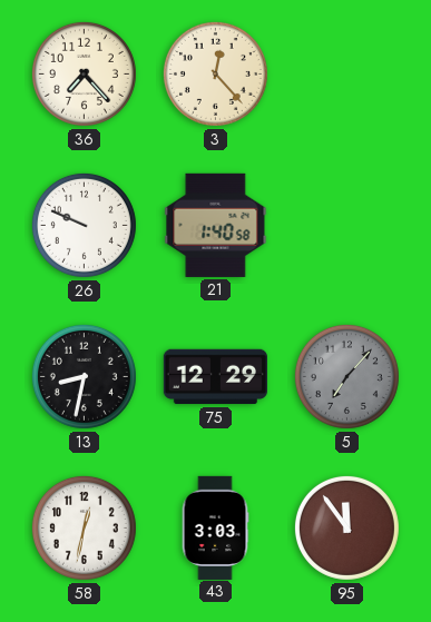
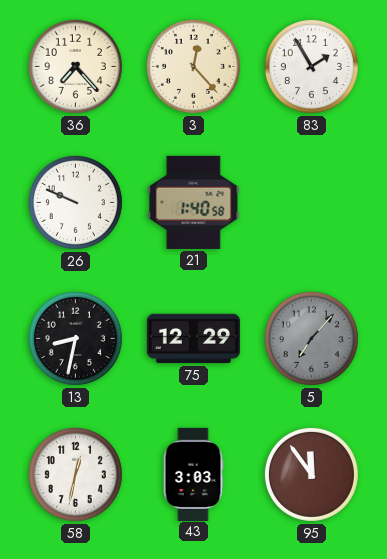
83: none -> 1:55
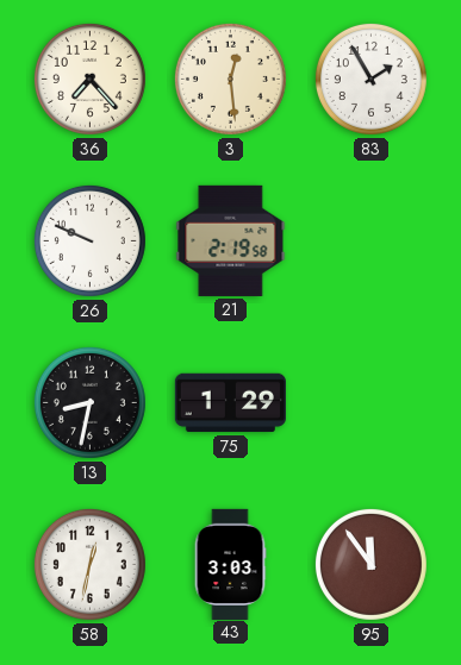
3: 12:23 -> 12:29
21: 1:40 -> 2:19
75: 12:29 -> 1:29
5: 7:07 -> none
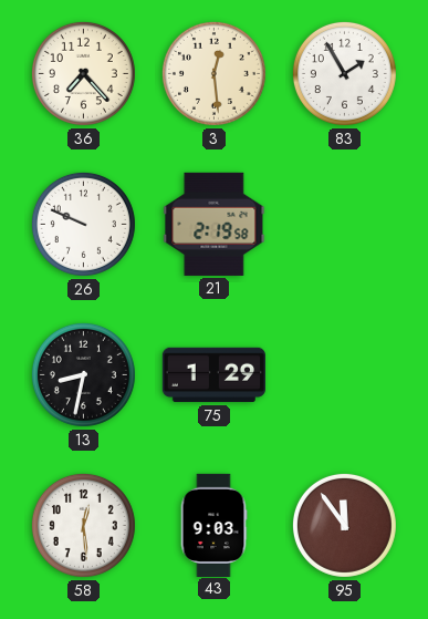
58: 12:32 -> 12:29
43: 3:03 -> 9:03
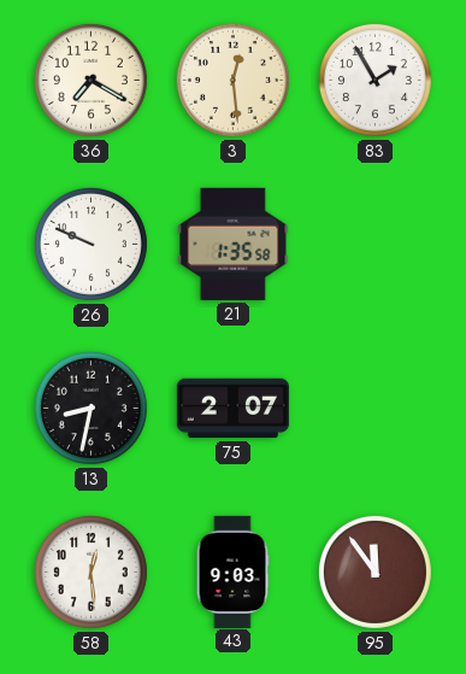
36: 7:23 -> 7:20
21: 2:19 -> 1:35
75: 1:29 -> 2:07
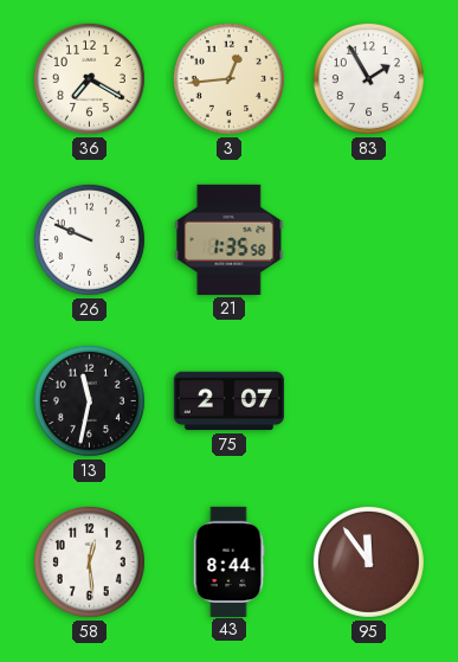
3: 12:29 -> 12:44
13: 8:32 -> 11:32
43: 9:03 -> 8:44
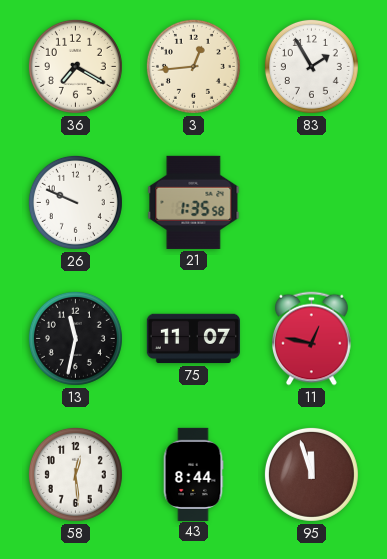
75: 2:07 -> 11:07
11: none -> 12:47
95: 11:54 -> 11:57
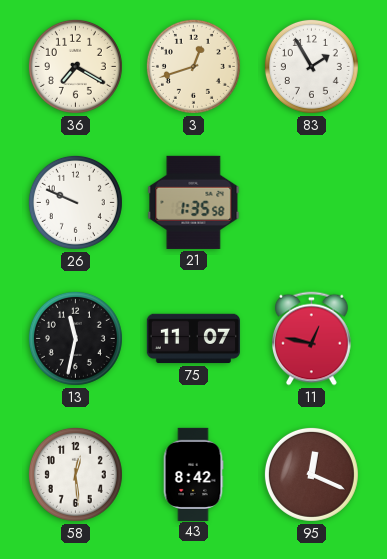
3: 12:44 -> 12:42
43: 8:44 -> 8:42
95: 11:57 -> 12:19
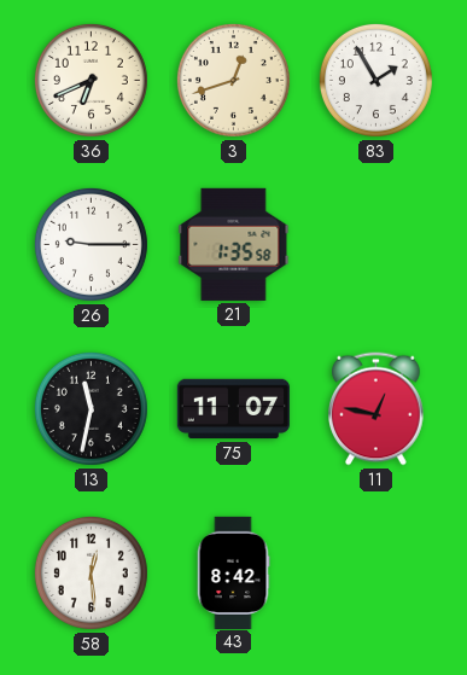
36: 7:20 -> 6:41
26: 9:49 -> 9:15
95: 12:19 -> none
